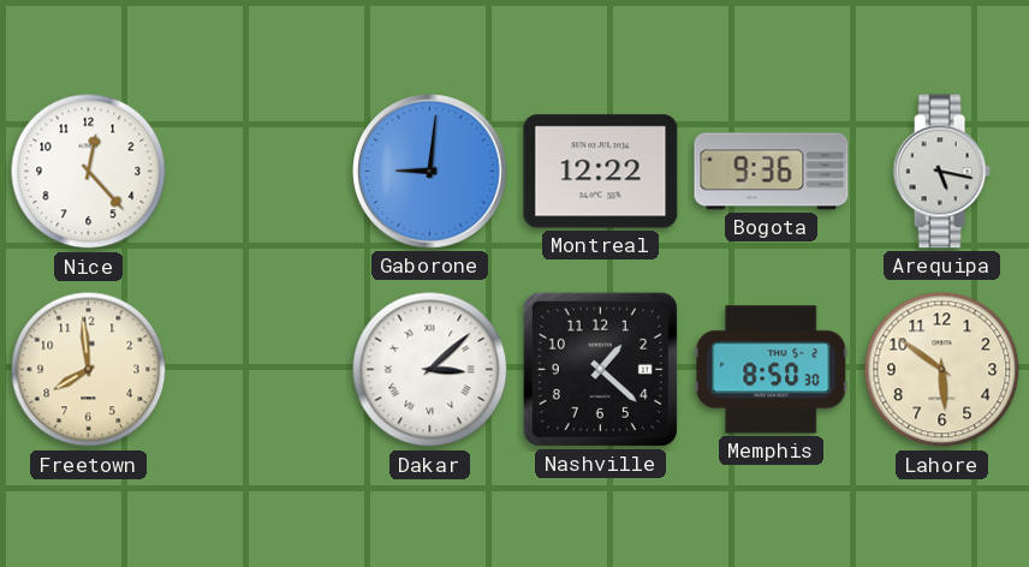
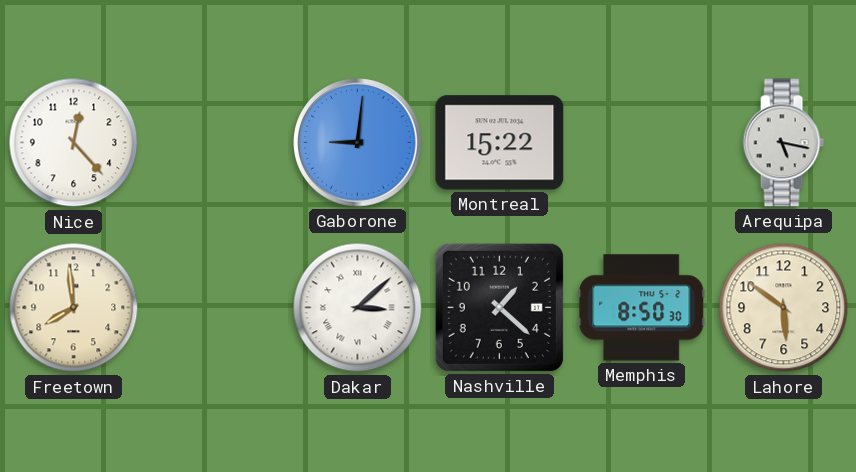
Montreal: 12:22 -> 15:22
Bogota: 9:36 -> none
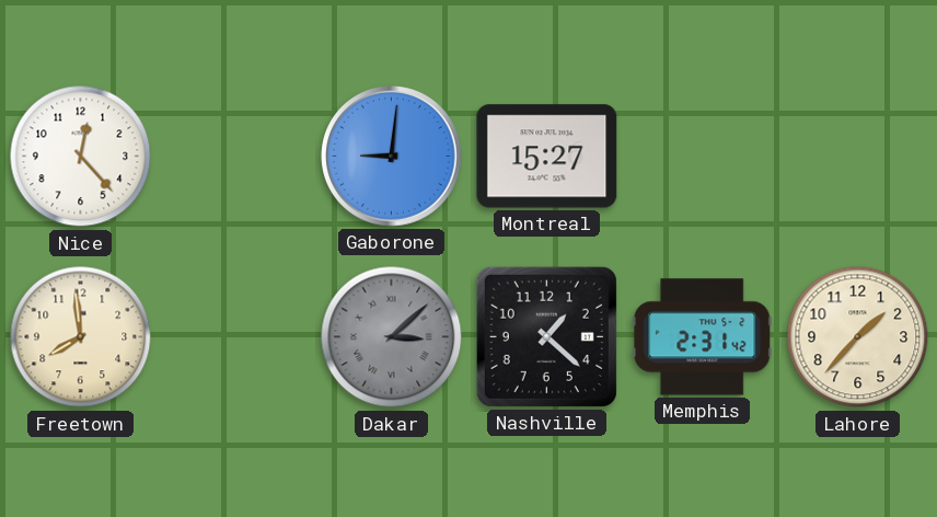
Montreal: 15:22 -> 15:27
Arequipa: 5:17 -> none
Dakar dial: white -> grey
Memphis: 8:50 -> 2:31
Lahore: 5:51 -> 1:37
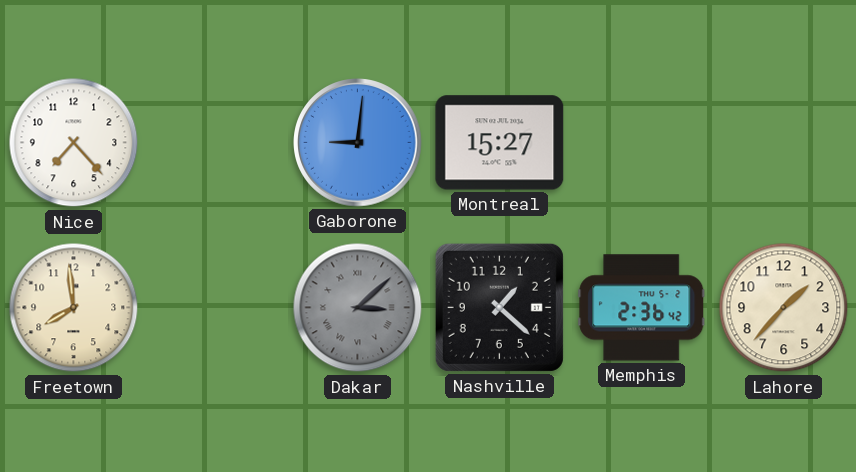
Nice: 12:23 -> 7:23
Memphis: 2:31 -> 2:36
